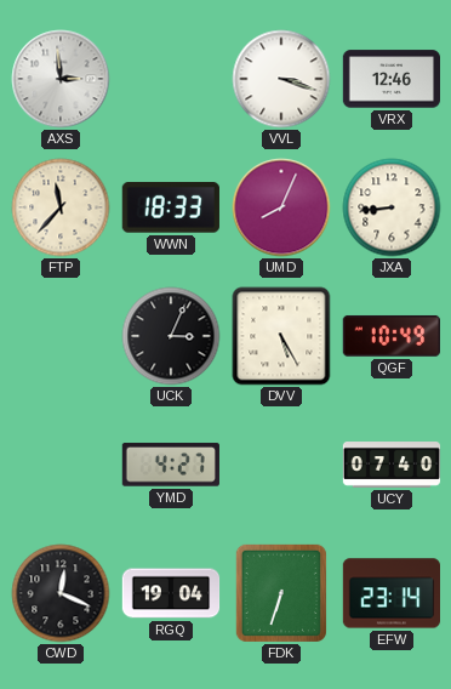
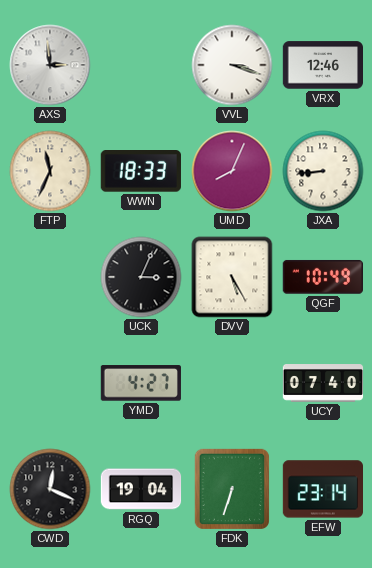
FTP: 11:37 -> 11:34
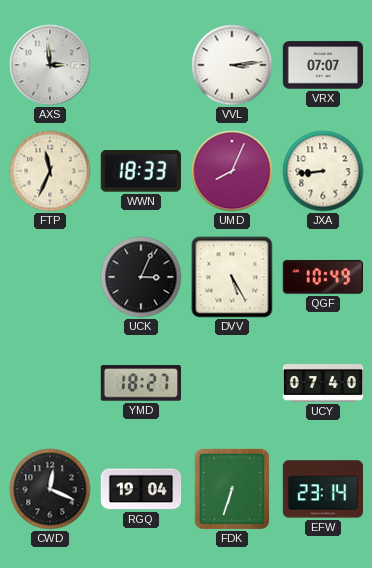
VVL: 3:18 -> 3:14
VRX: 12:46 -> 07:07
YMD: 4:27 -> 18:27
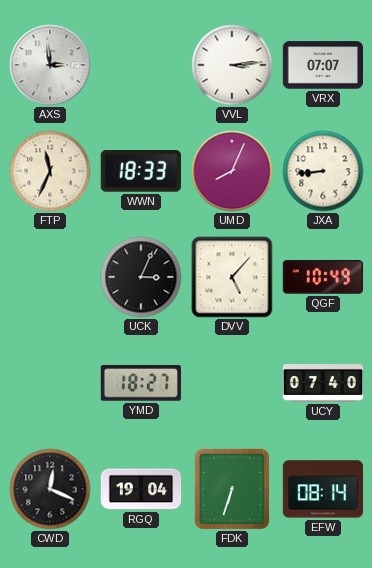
DVV: 5:25 -> 5:07
EFW: 23:14 -> 08:14
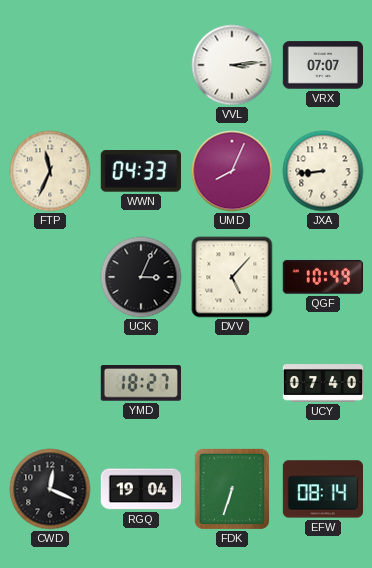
AXS: 2:59 -> none
WWN: 18:33 -> 04:33
